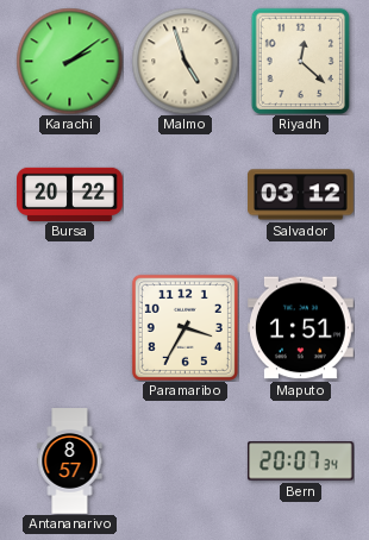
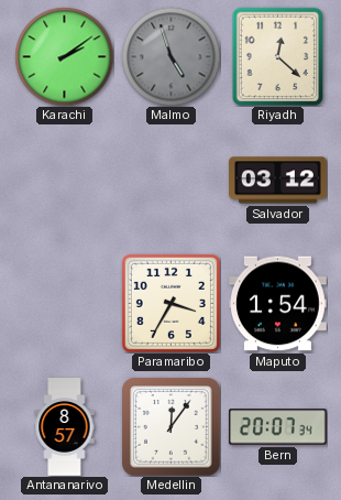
Malmo dial: cream -> grey
Bursa: 20:22 -> none
Maputo: 1:51 -> 1:54
Medellin: none -> 12:06
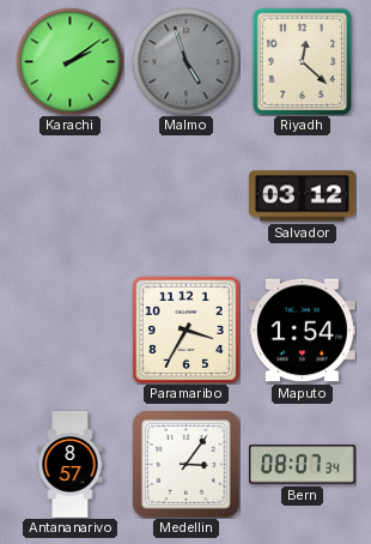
Medellin: 12:06 -> 3:06
Bern: 20:07 -> 08:07
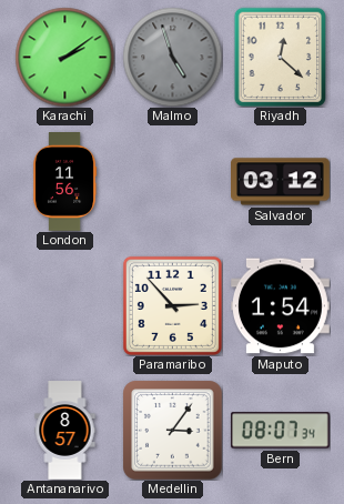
London: none -> 11:56
Paramaribo: 3:35 -> 2:53
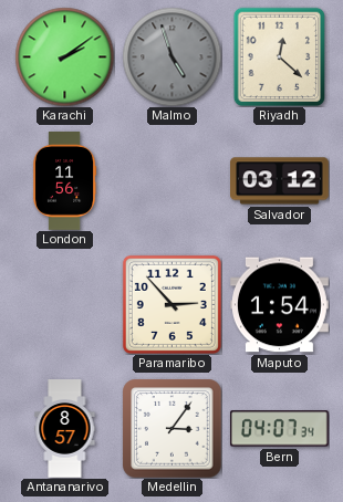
Bern: 08:07 -> 04:07
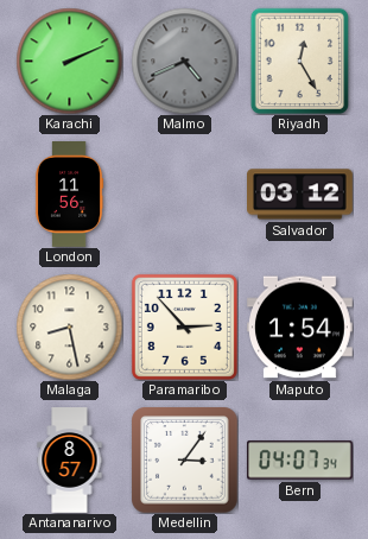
Karachi: 2:09 -> 2:11
Malmo: 4:57 -> 4:41
Riyadh: 12:22 -> 12:25
Malaga: none -> 8:28
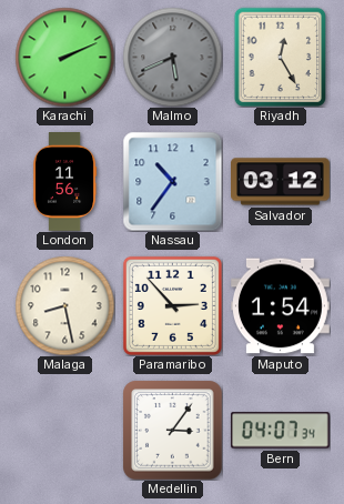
Malmo: 4:41 -> 5:41
Nassau: none -> 10:36
Antananarivo: 8:57 -> none
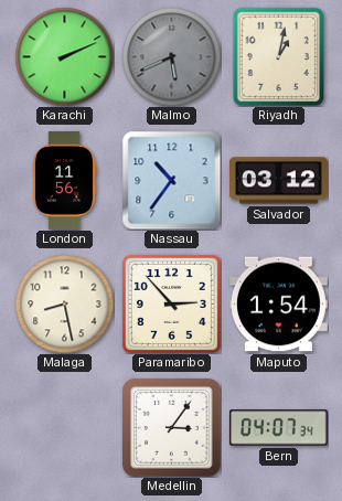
Riyadh: 12:25 -> 1:02
